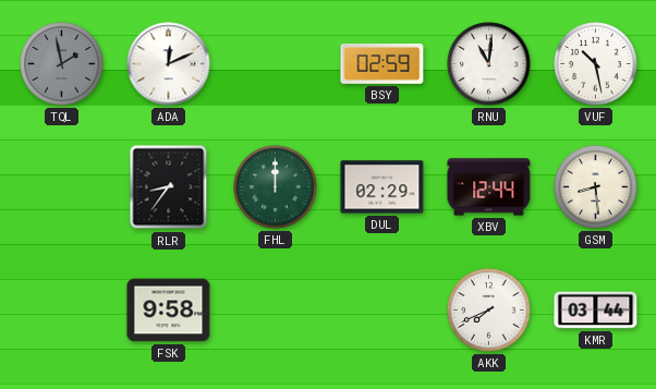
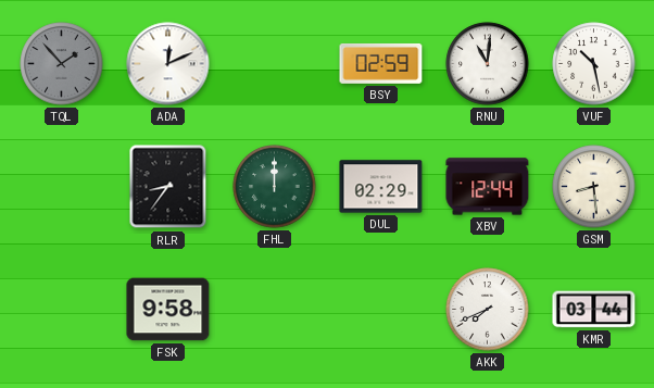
TQL: 1:58 -> 1:53
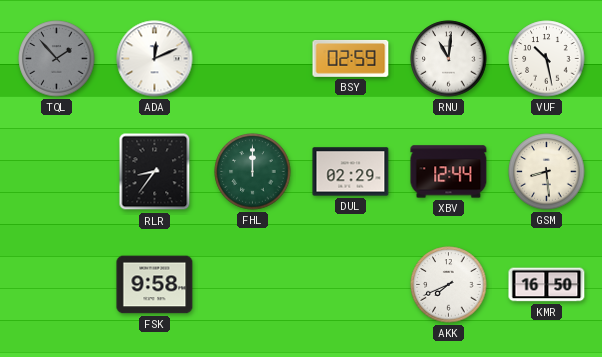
KMR: 03:44 -> 16:50
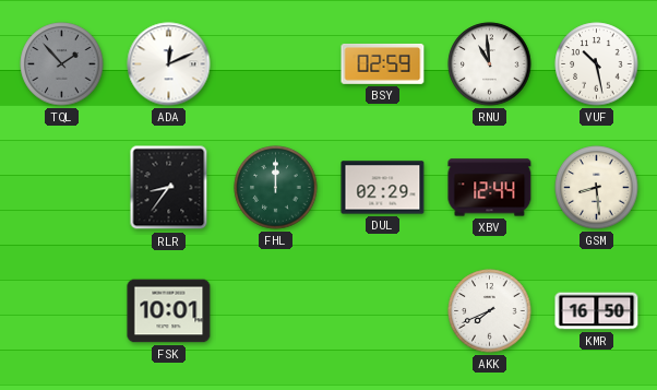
RNU: 11:01 -> 10:59
FSK: 9:58 -> 10:01
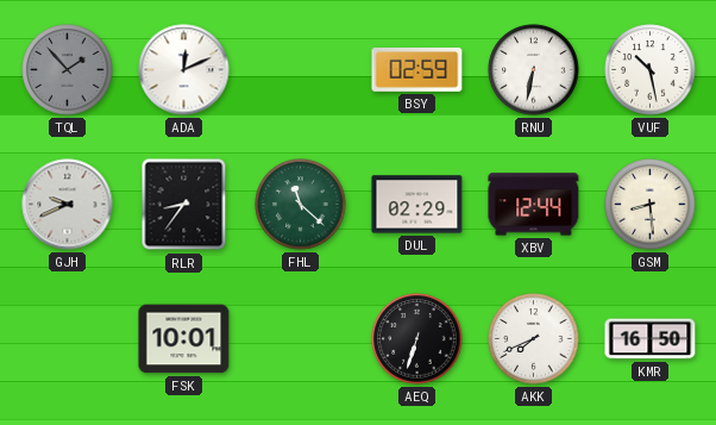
RNU: 10:59 -> 6:32
GJH: none -> 9:41
FHL: 12:00 -> 11:22
AEQ: none -> 6:33
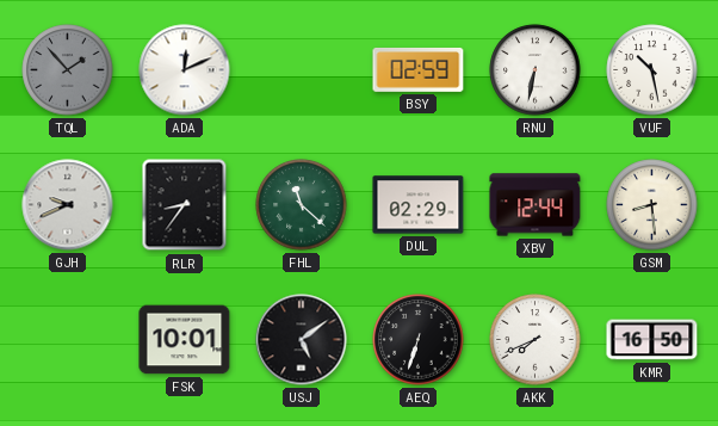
USJ: none -> 5:09
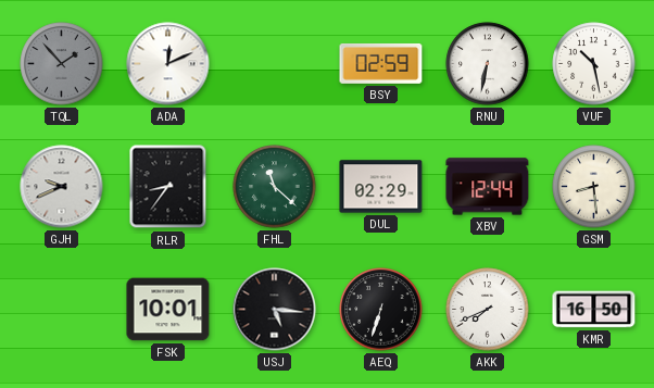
USJ: 5:09 -> 5:16
